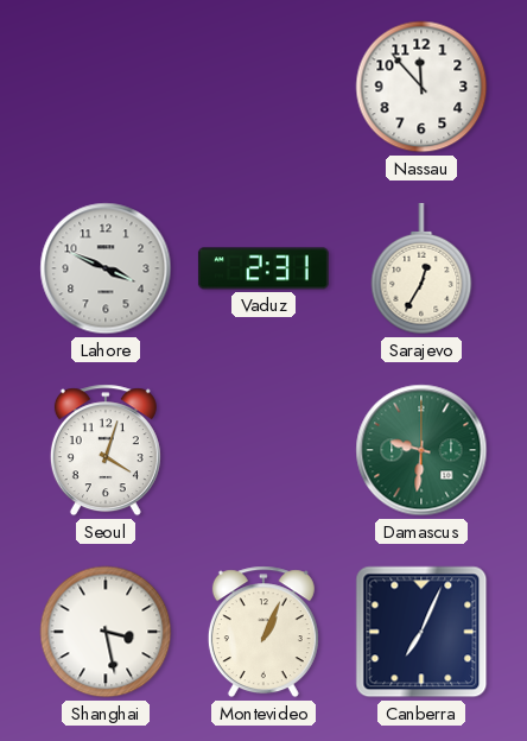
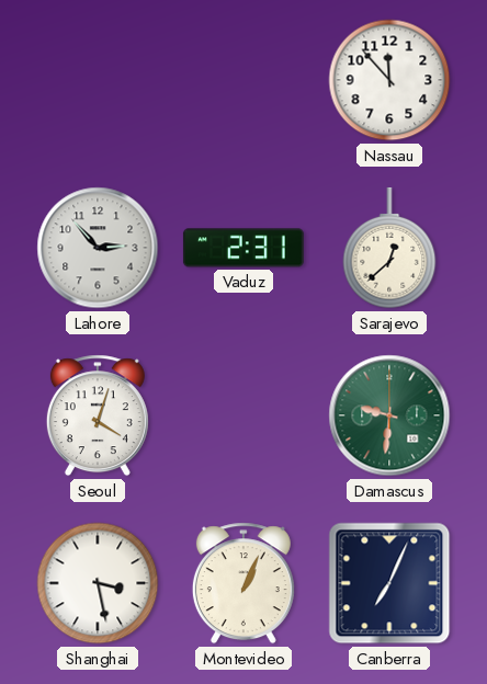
Lahore: 3:49 -> 2:53
Sarajevo: 12:35 -> 12:38
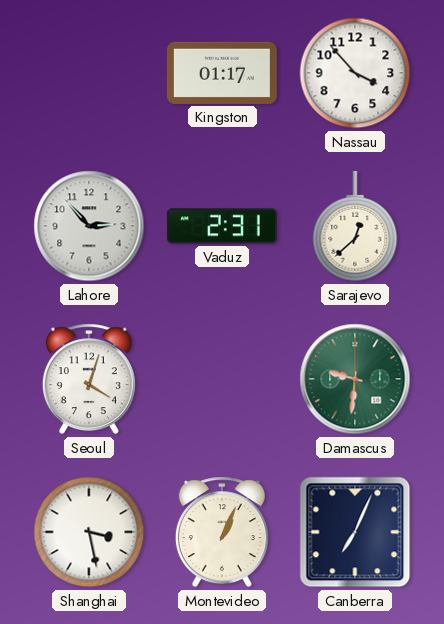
Kingston: none -> 01:17
Nassau: 11:53 -> 3:53
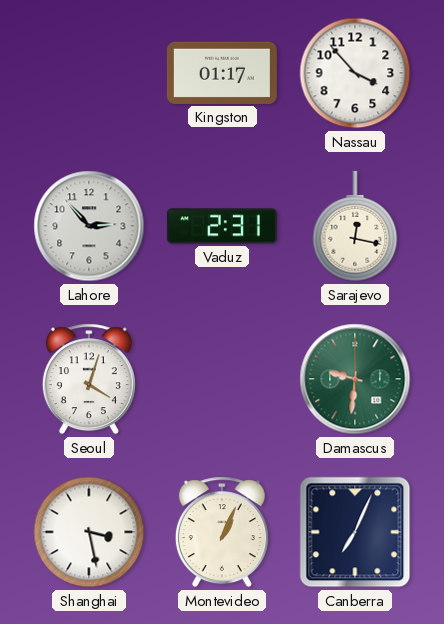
Sarajevo: 12:38 -> 12:17
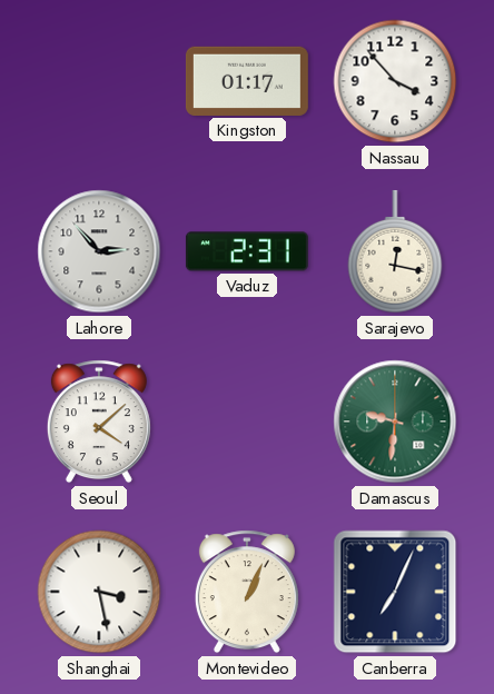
Seoul: 4:03 -> 4:08
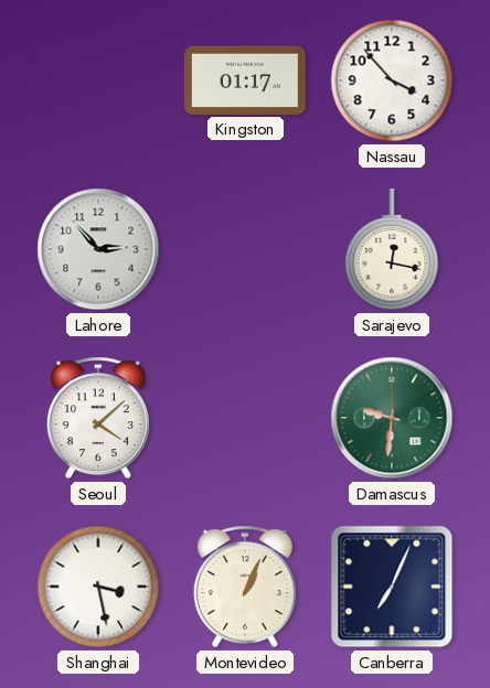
Vaduz: 2:31 -> none
